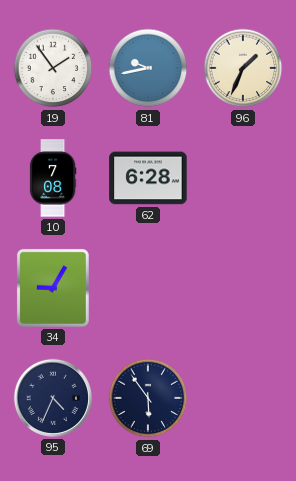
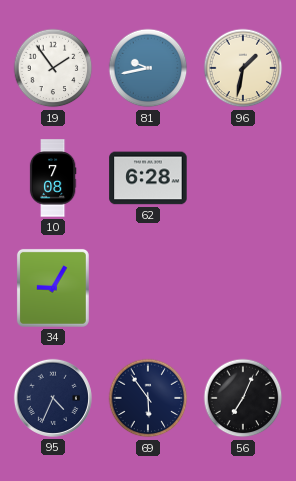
96: 1:34 -> 1:32
56: none -> 7:04
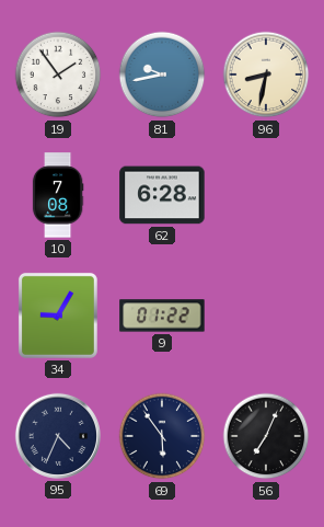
96: 1:32 -> 8:32
9: none -> 01:22
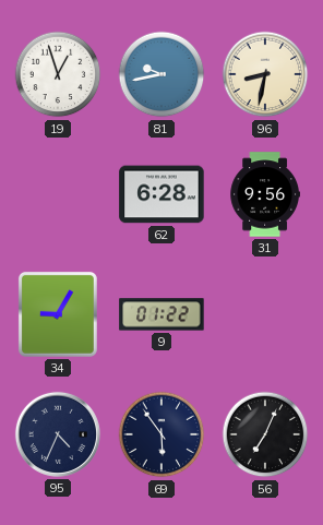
19: 1:54 -> 12:57
10: 7:08 -> none
31: none -> 9:56
